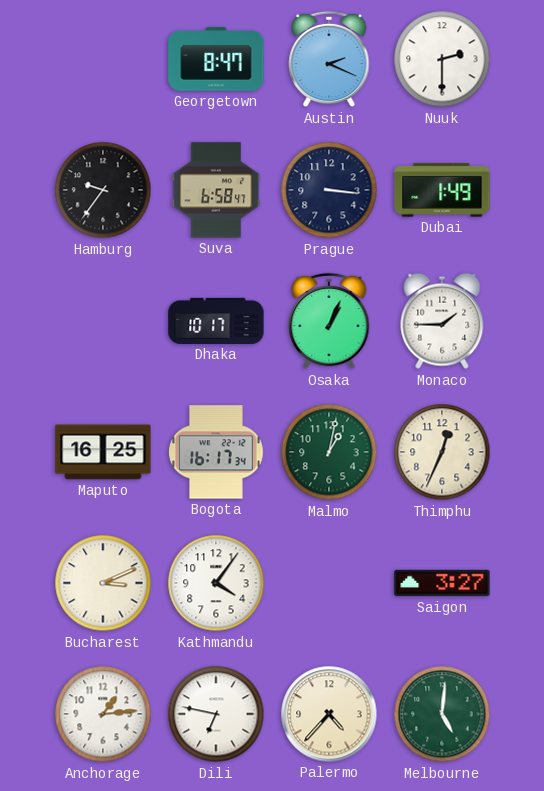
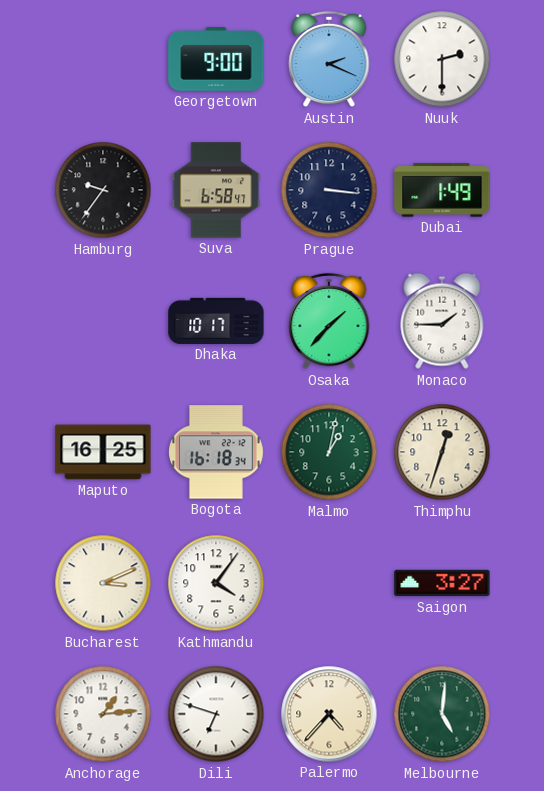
Georgetown: 8:47 -> 9:00
Osaka: 1:04 -> 1:37
Bogota: 16:17 -> 16:18
Thimphu: 12:34 -> 12:33
Dili: 6:47 -> 6:48
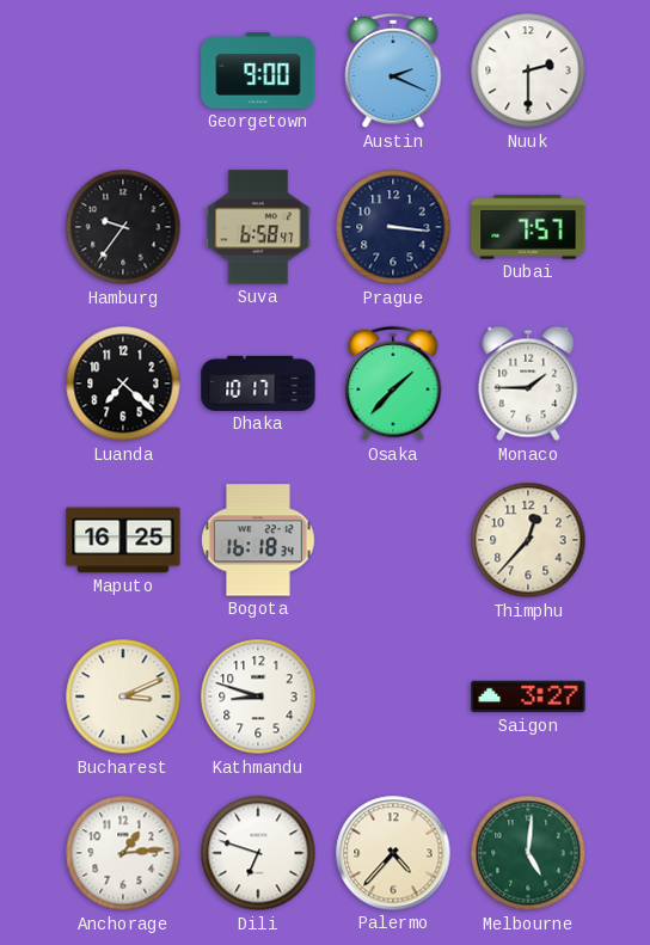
Dubai: 1:49 -> 7:57
Luanda: none -> 7:22
Malmo: 1:02 -> none
Thimphu: 12:33 -> 12:37
Kathmandu: 4:06 -> 8:48
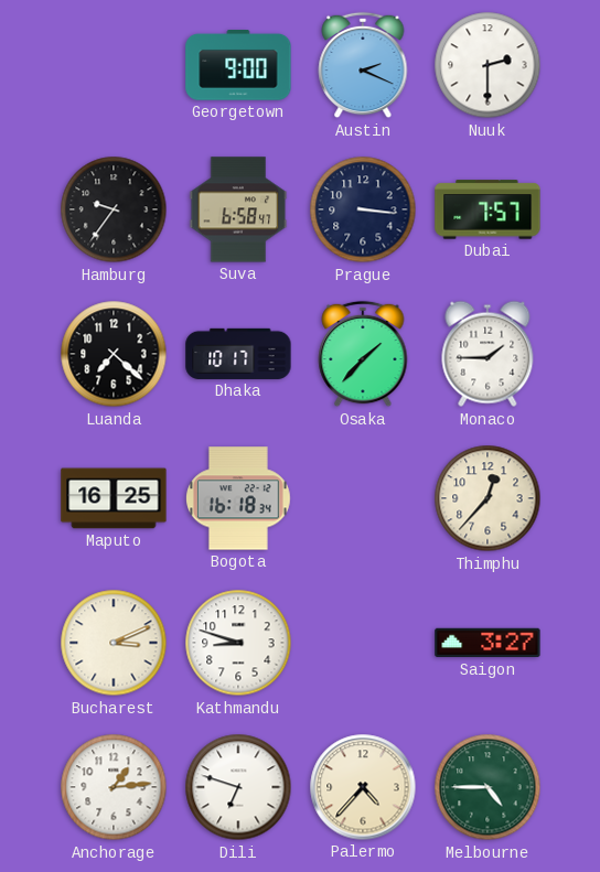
Melbourne: 5:01 -> 4:45
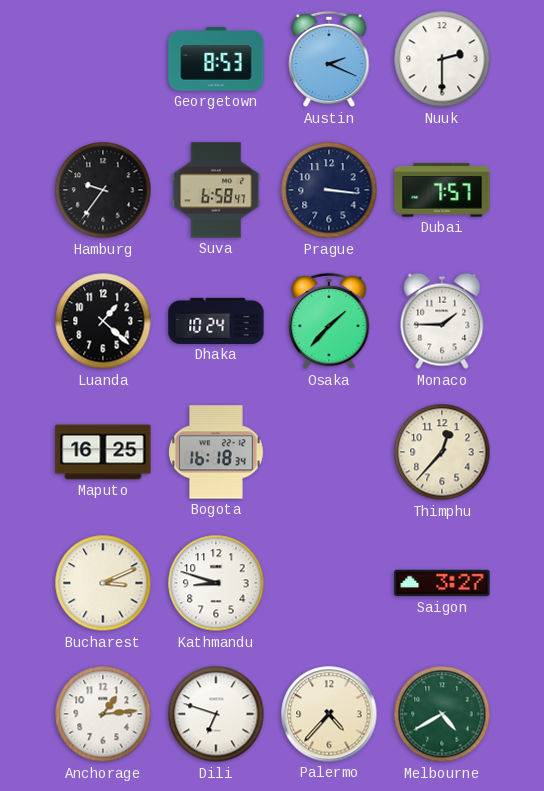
Georgetown: 9:00 -> 8:53
Luanda: 7:22 -> 1:22
Dhaka: 10:17 -> 10:24
Melbourne: 4:45 -> 4:40
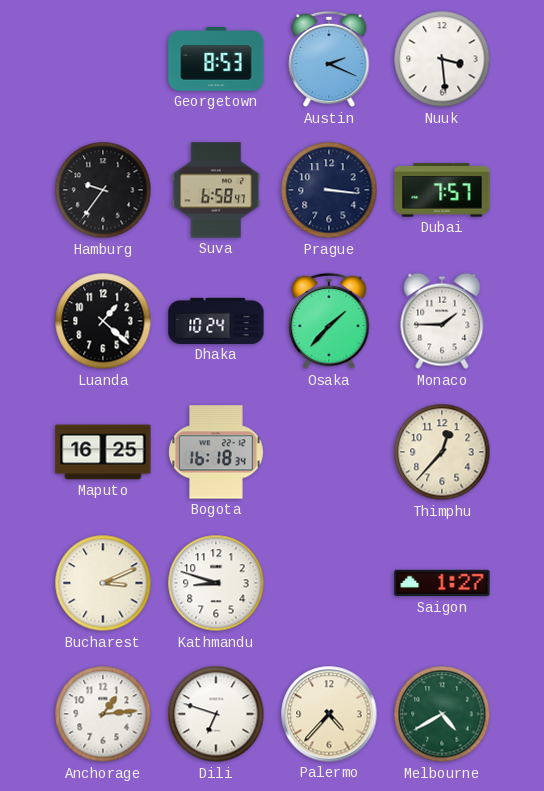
Nuuk: 2:30 -> 3:29
Saigon: 3:27 -> 1:27
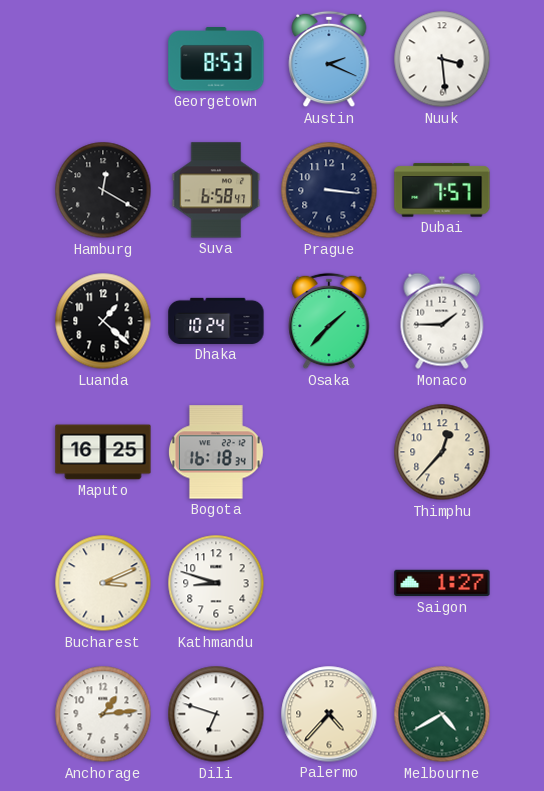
Hamburg: 9:36 -> 12:20
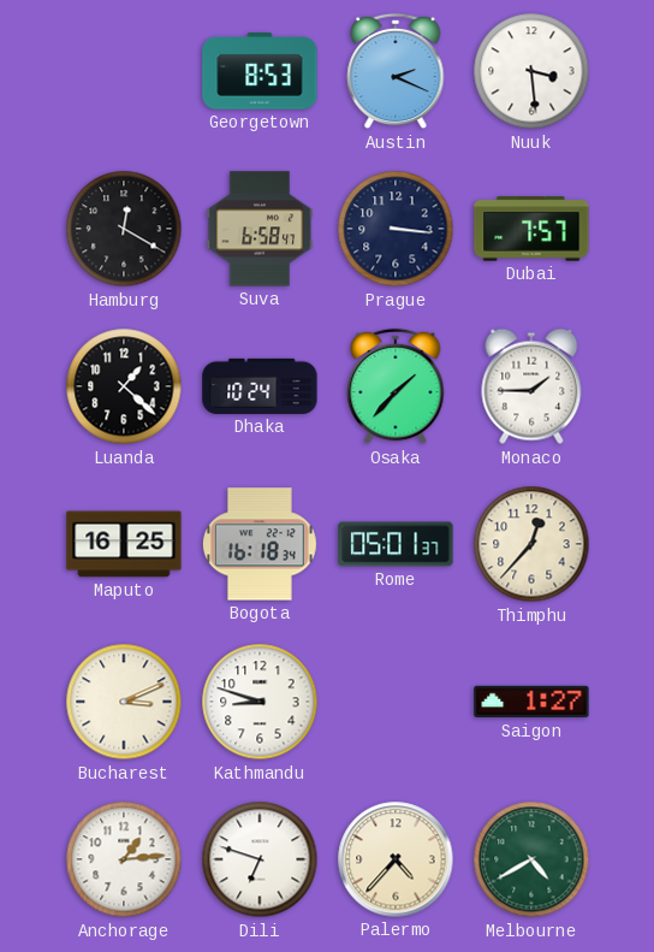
Rome: none -> 05:01
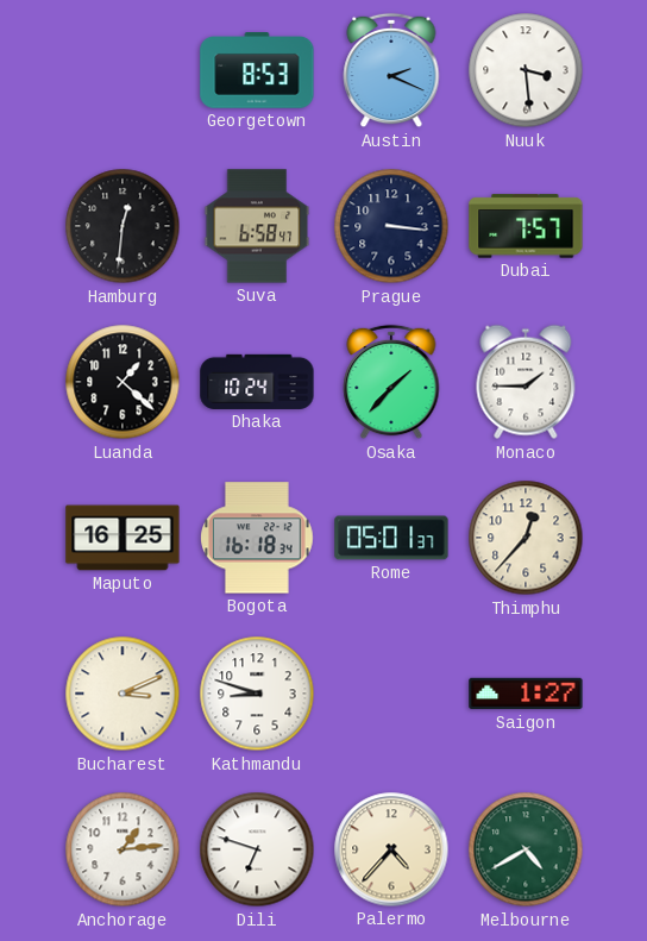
Hamburg: 12:20 -> 12:31
